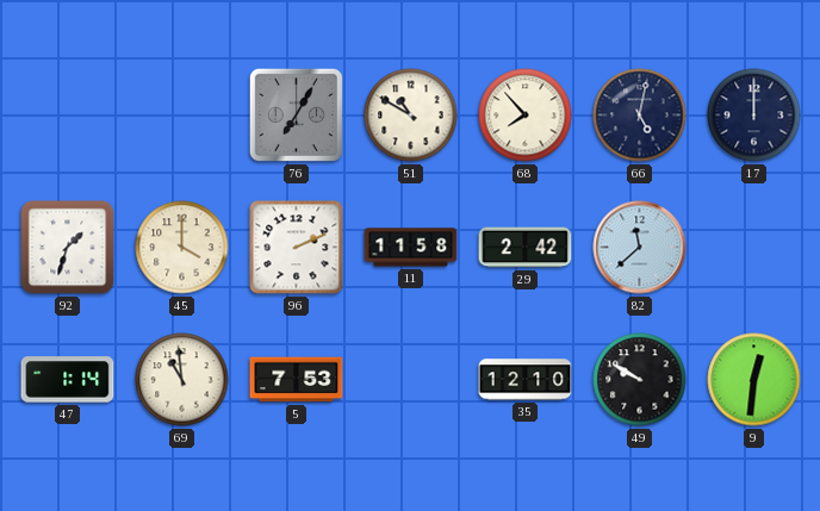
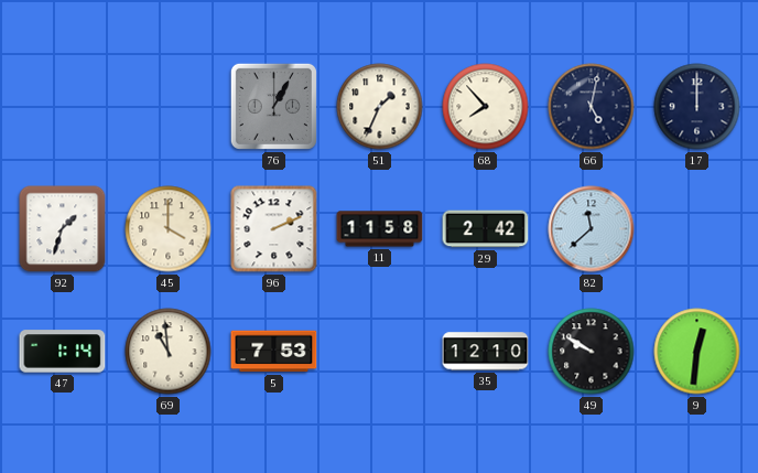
76: 7:05 -> 1:05
51: 10:50 -> 1:34
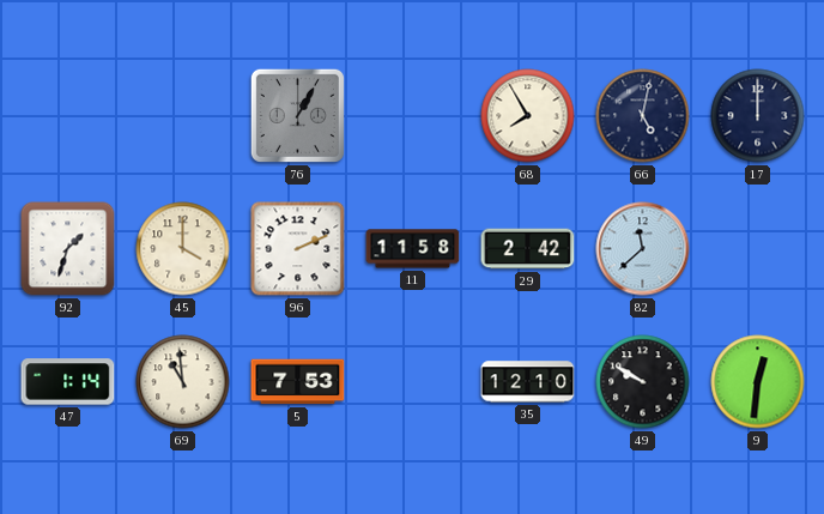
51: 1:34 -> none
68: 7:53 -> 7:55
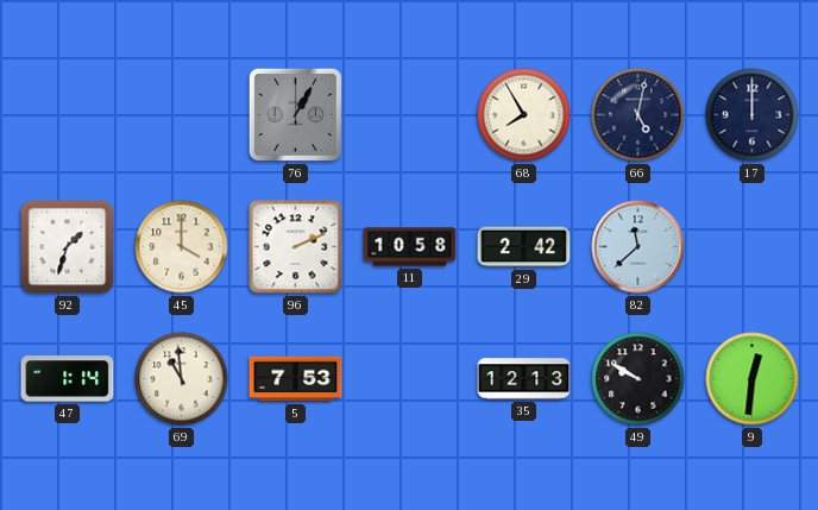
11: 11:58 -> 10:58
35: 12:10 -> 12:13
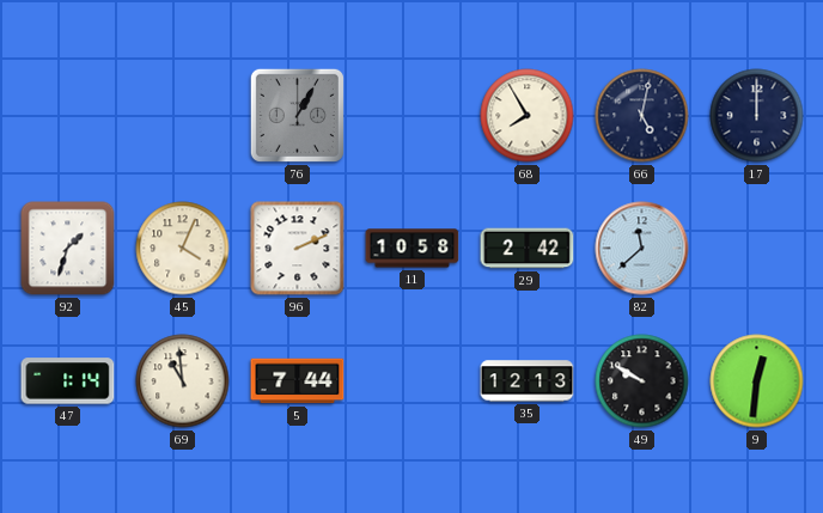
45: 4:00 -> 4:04
5: 7:53 -> 7:44
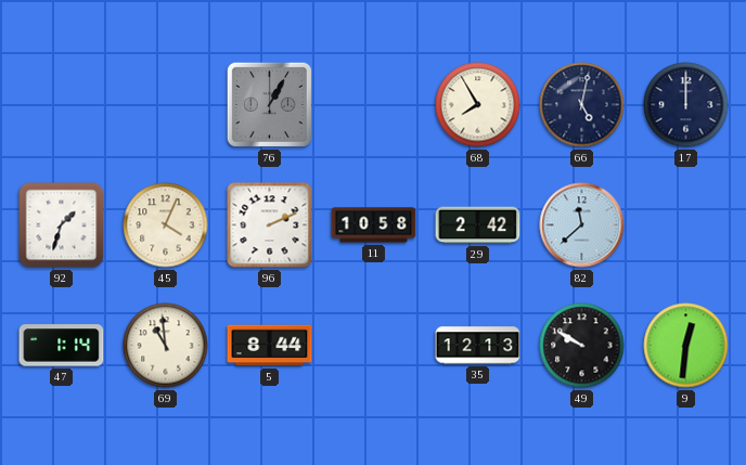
5: 7:44 -> 8:44
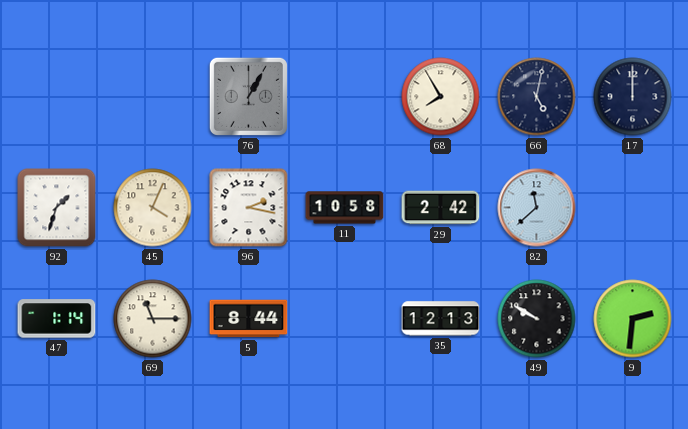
96: 2:11 -> 2:17
69: 10:59 -> 11:15
9: 12:31 -> 2:31
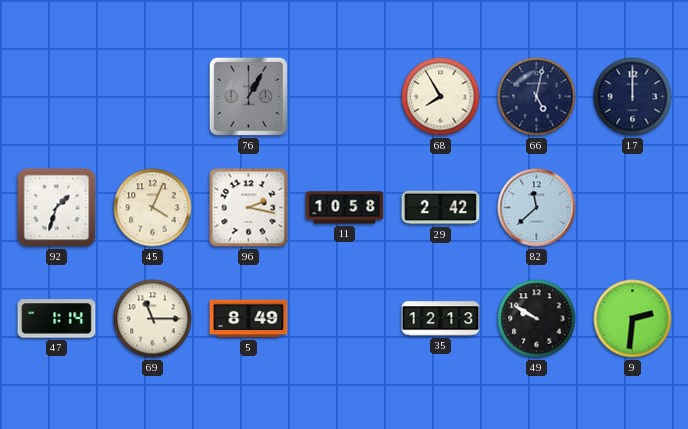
5: 8:44 -> 8:49
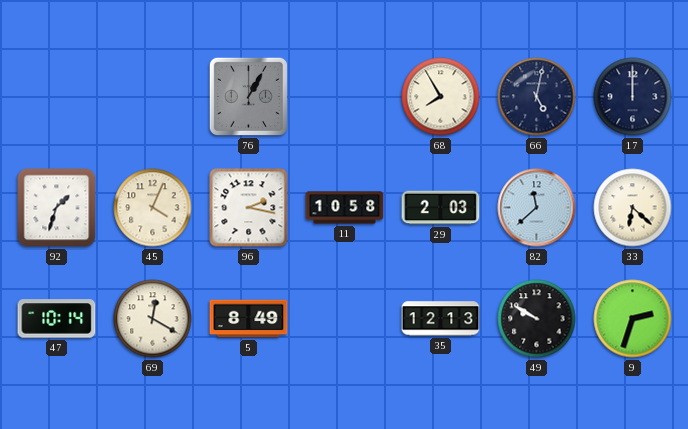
29: 2:42 -> 2:03
33: none -> 6:22
47: 1:14 -> 10:14
69: 11:15 -> 12:20
9: 2:31 -> 2:33
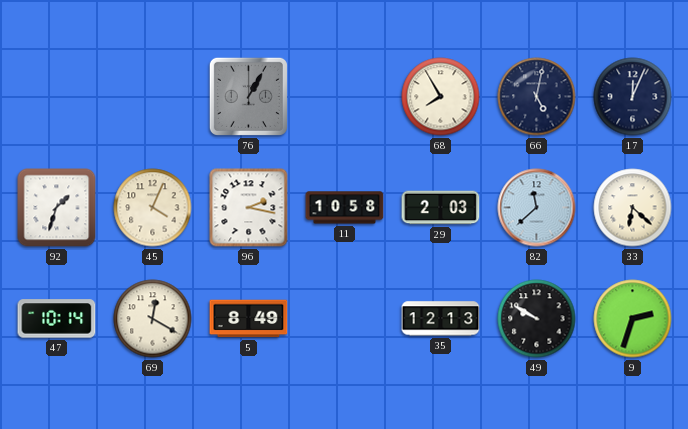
17: 12:00 -> 12:04
